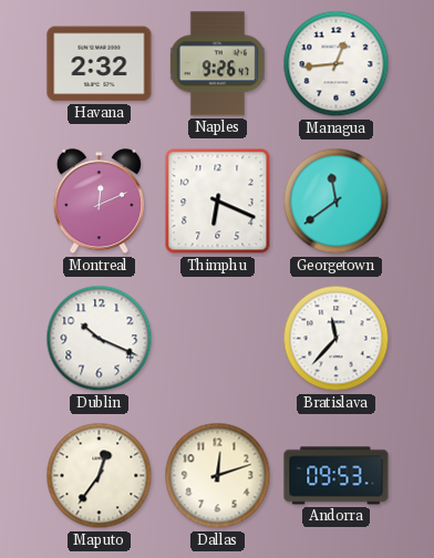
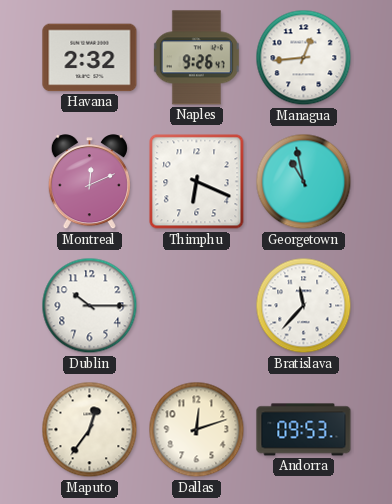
Georgetown: 11:39 -> 10:58
Dublin: 10:19 -> 10:15
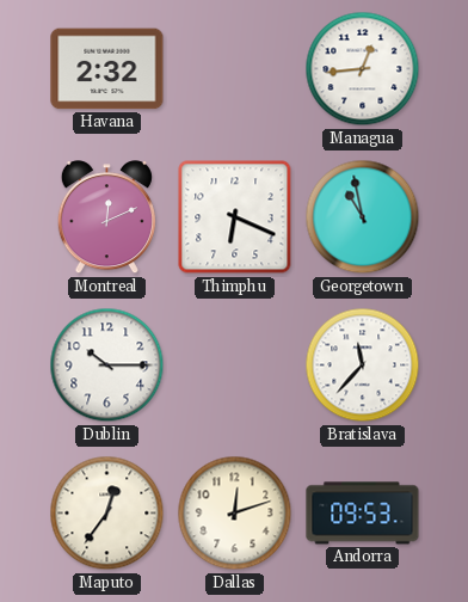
Naples: 9:26 -> none
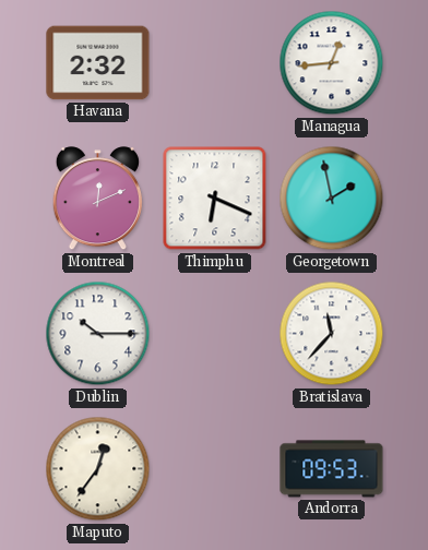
Georgetown: 10:58 -> 1:58
Dallas: 12:12 -> none
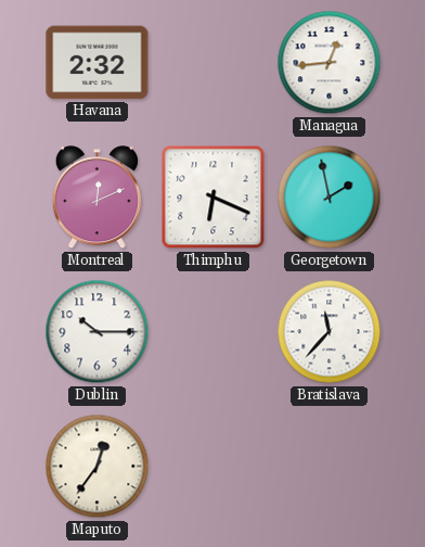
Andorra: 09:53 -> none
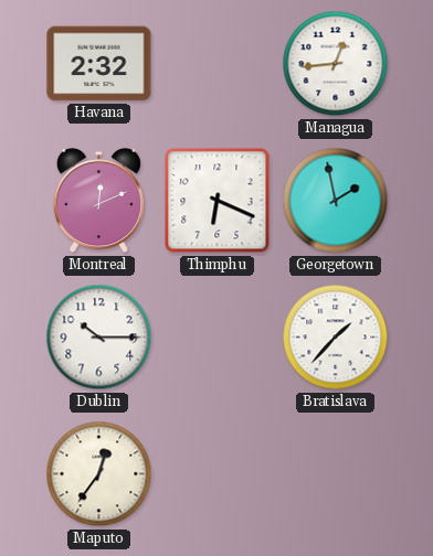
Bratislava: 11:37 -> 1:37
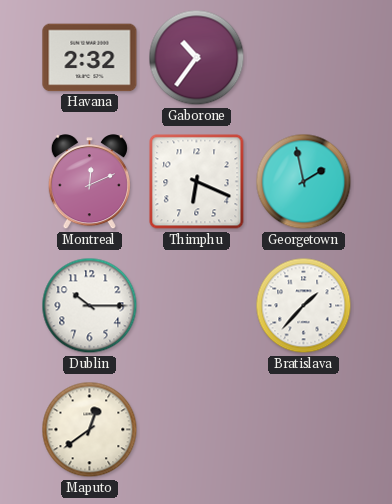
Gaborone: none -> 10:36
Managua: 12:44 -> none
Maputo: 12:36 -> 12:39
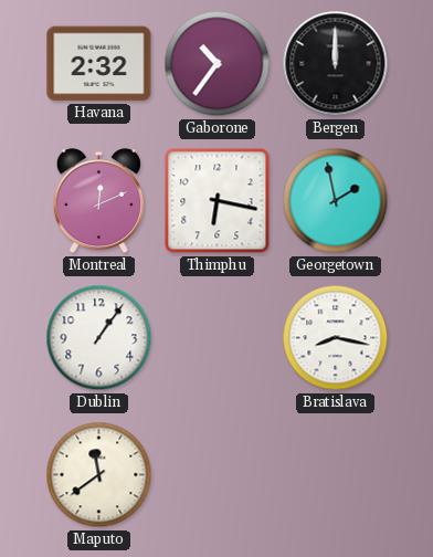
Bergen: none -> 12:00
Thimphu: 6:19 -> 6:17
Dublin: 10:15 -> 1:06
Bratislava: 1:37 -> 8:17
Maputo: 12:39 -> 11:39
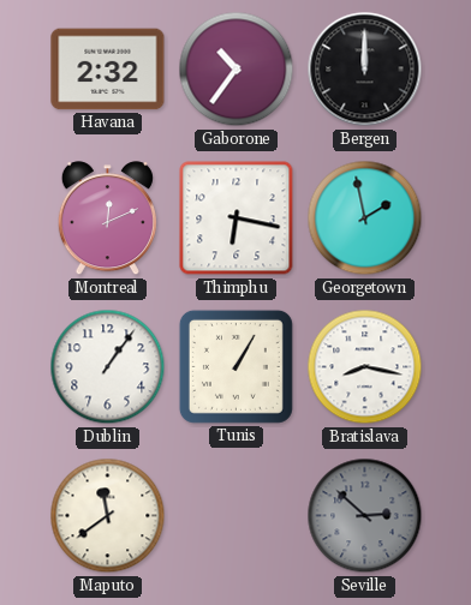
Tunis: none -> 1:05
Seville: none -> 2:52
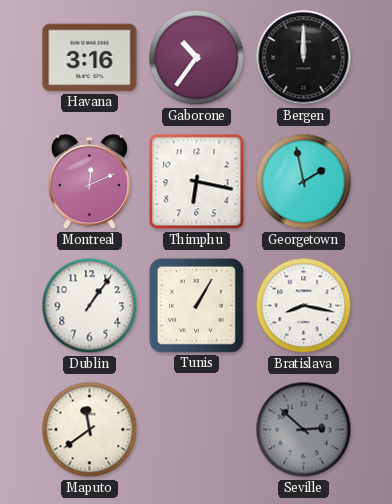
Havana: 2:32 -> 3:16
